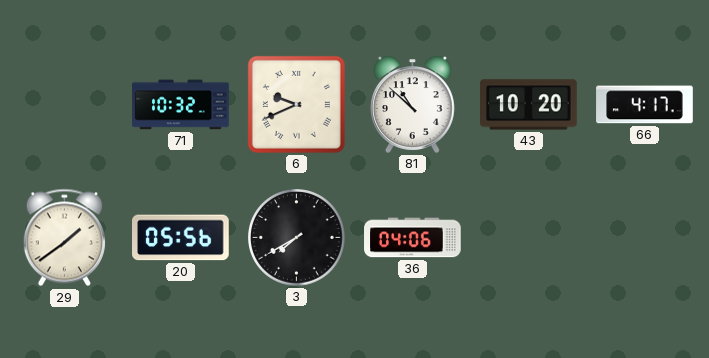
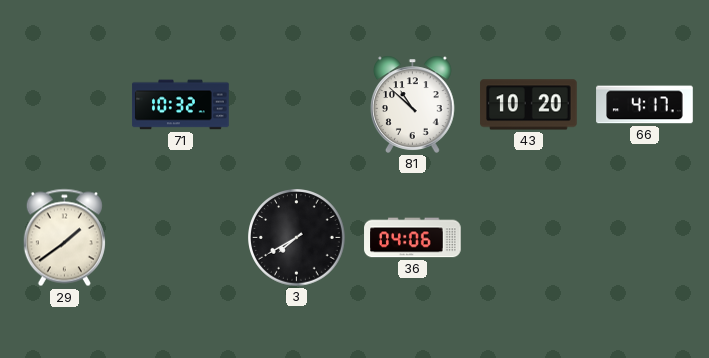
6: 9:41 -> none
20: 05:56 -> none
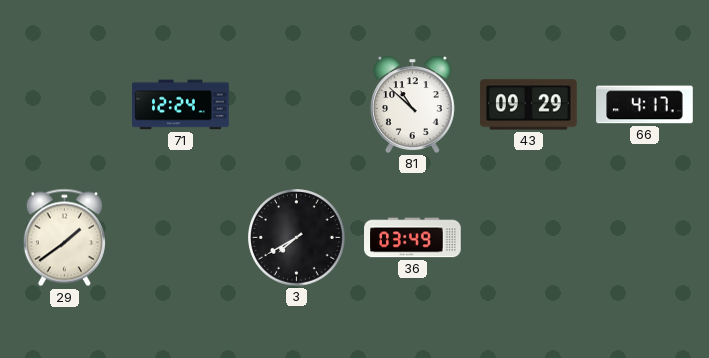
71: 10:32 -> 12:24
43: 10:20 -> 09:29
36: 04:06 -> 03:49
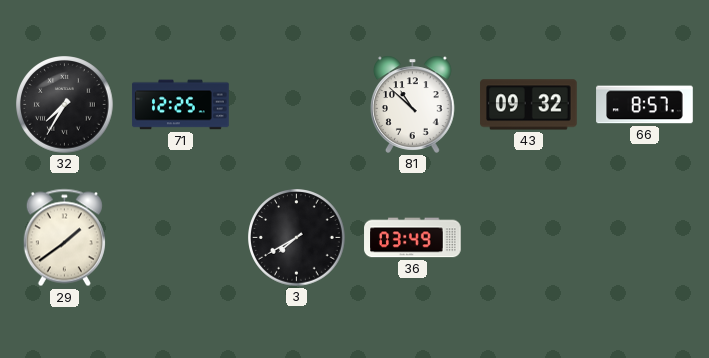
32: none -> 7:35
71: 12:24 -> 12:25
43: 09:29 -> 09:32
66: 4:17 -> 8:57
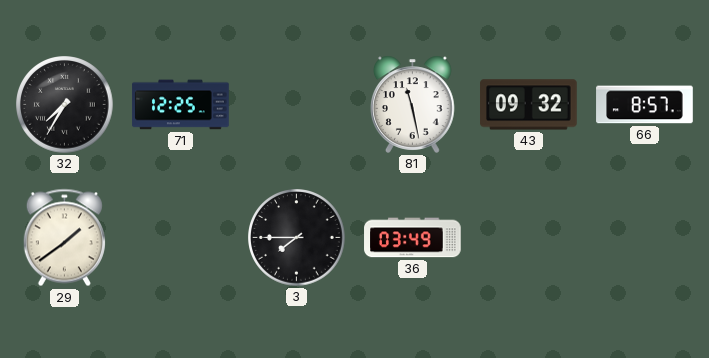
81: 10:52 -> 11:28
3: 7:40 -> 7:45
